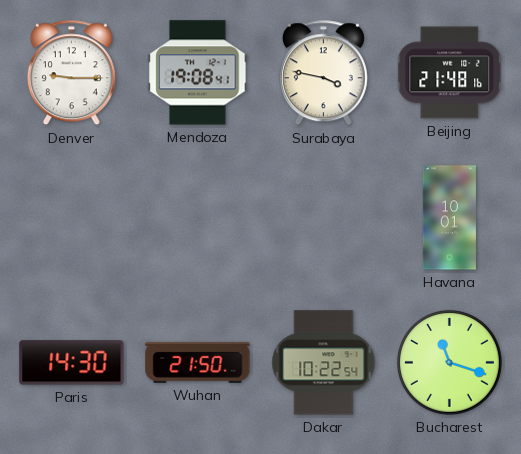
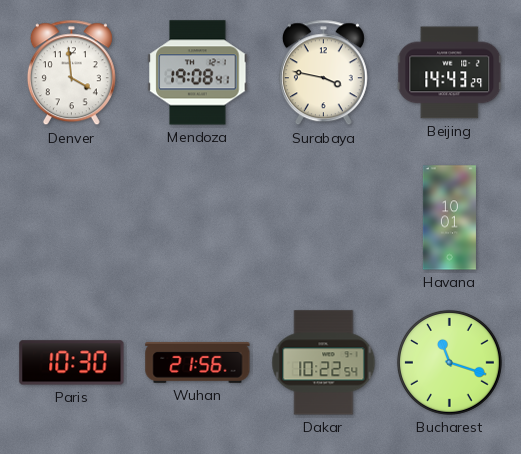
Denver: 9:15 -> 3:59
Beijing: 21:48 -> 14:43
Paris: 14:30 -> 10:30
Wuhan: 21:50 -> 21:56
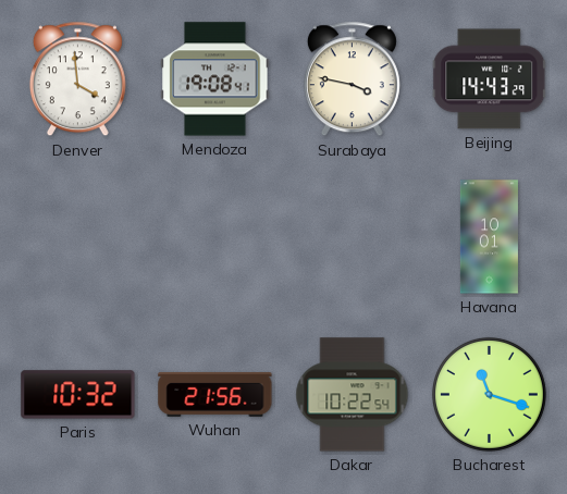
Paris: 10:30 -> 10:32
